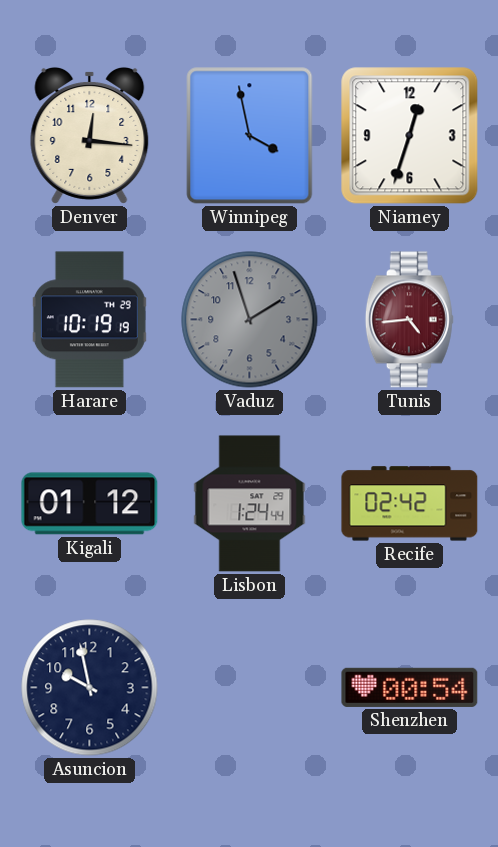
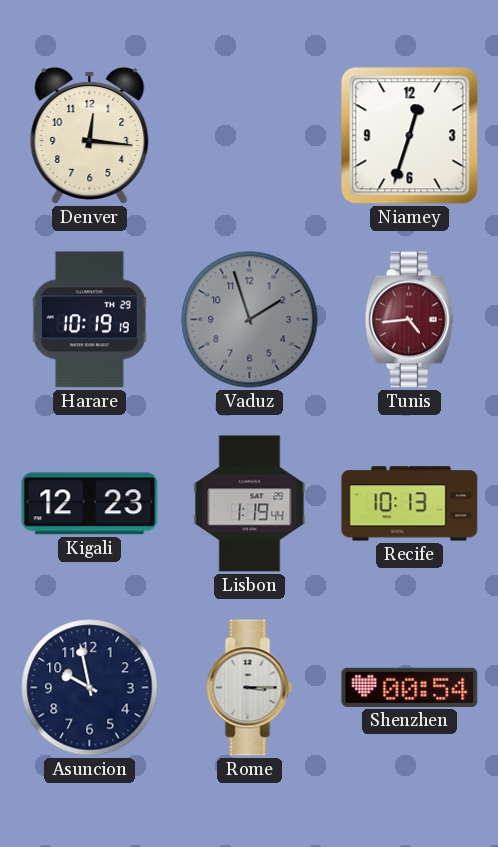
Winnipeg: 3:58 -> none
Kigali: 01:12 -> 12:23
Lisbon: 1:24 -> 1:19
Recife: 02:42 -> 10:13
Rome: none -> 3:15
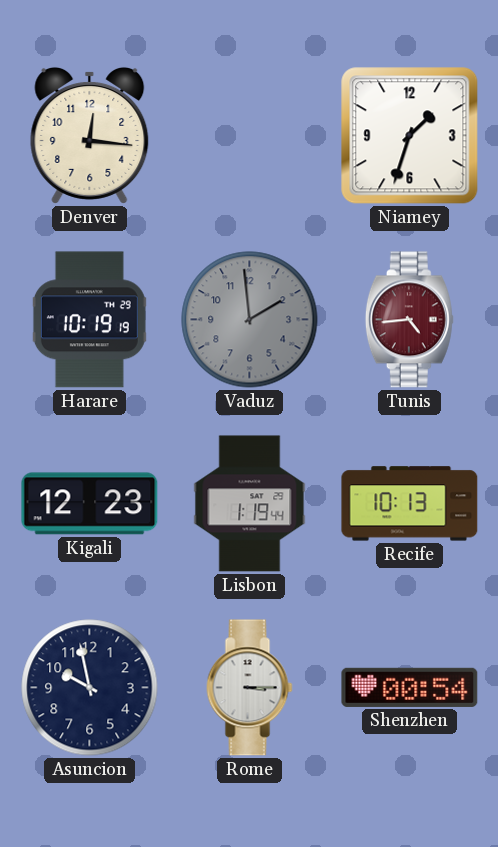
Niamey: 12:33 -> 1:33
Vaduz: 1:57 -> 1:59
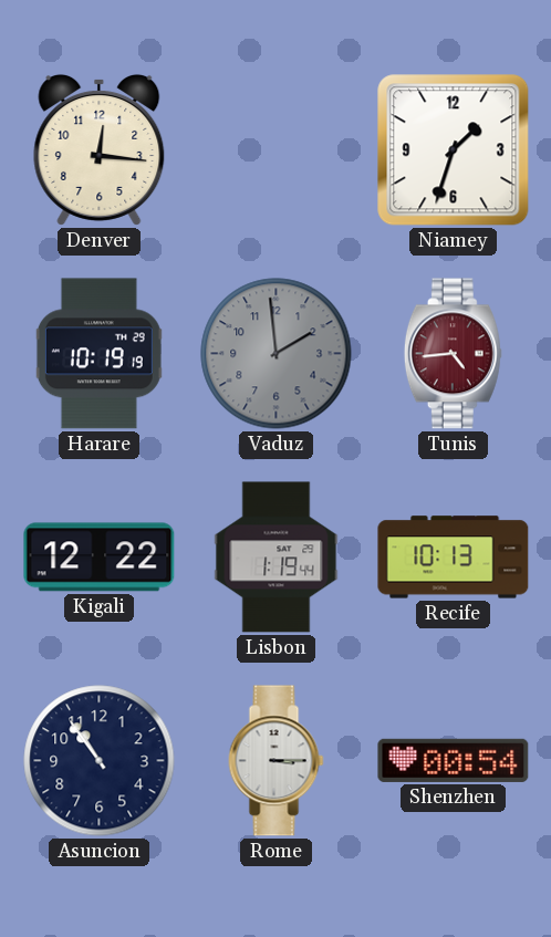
Kigali: 12:23 -> 12:22
Asuncion: 9:58 -> 10:54
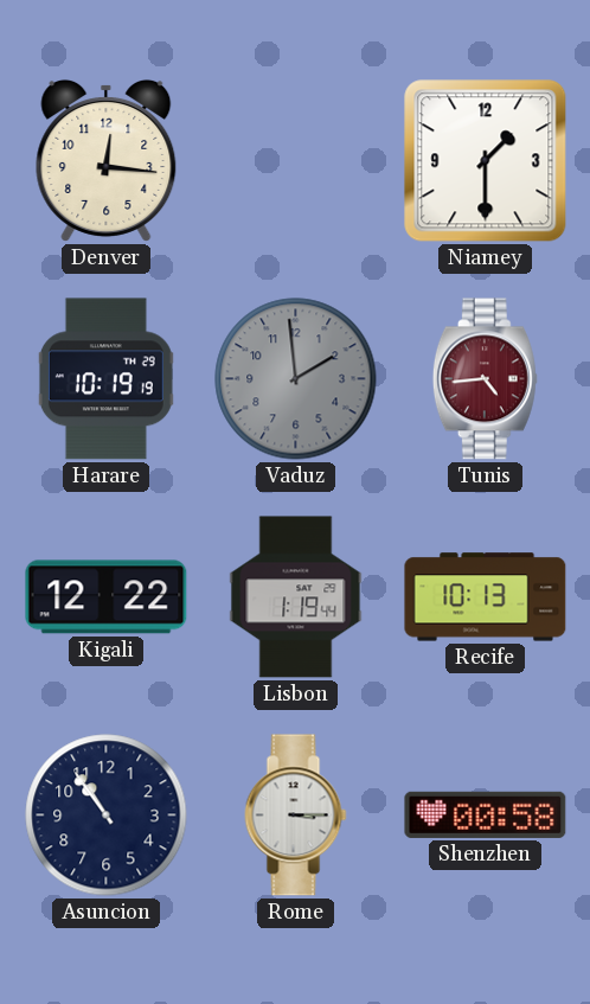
Niamey: 1:33 -> 1:30
Shenzhen: 00:54 -> 00:58
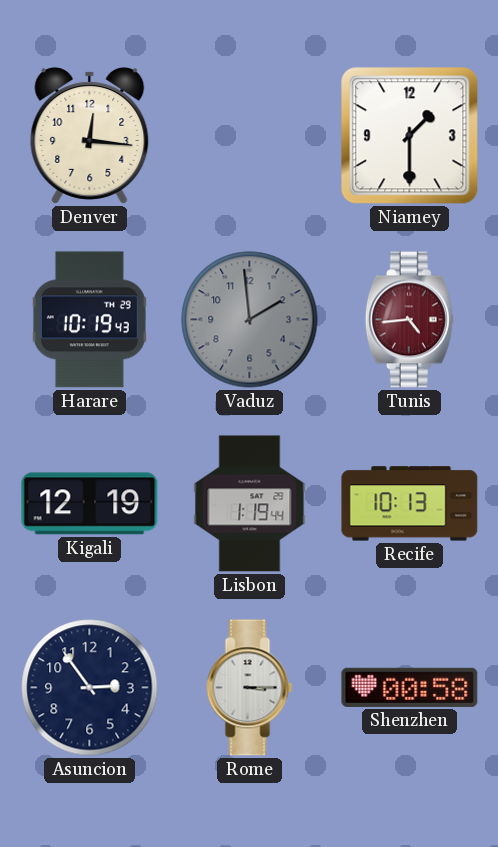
Harare: 10:19:19 -> 10:19:43
Kigali: 12:22 -> 12:19
Asuncion: 10:54 -> 2:54
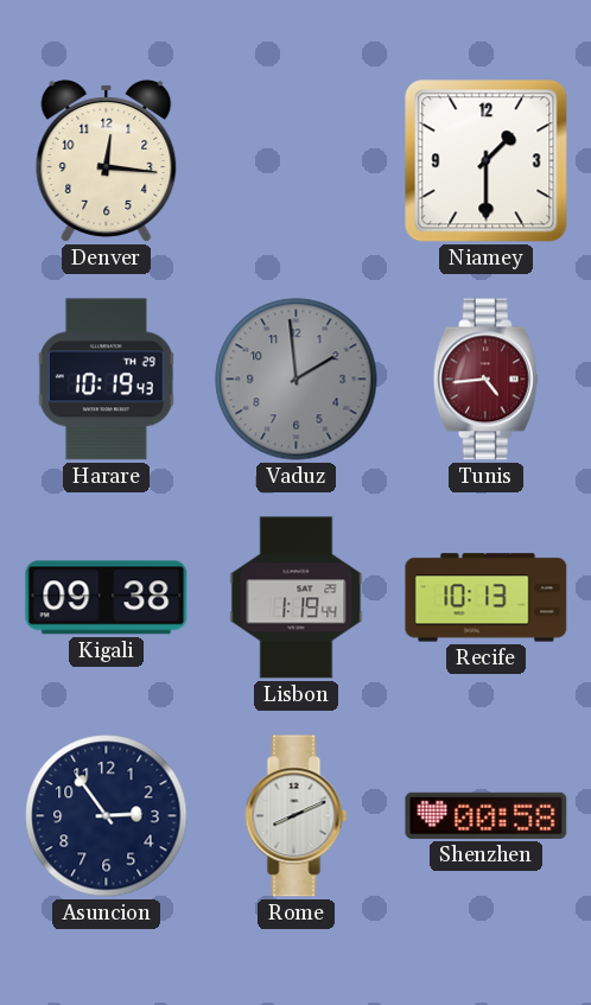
Kigali: 12:19 -> 09:38
Rome: 3:15 -> 8:11
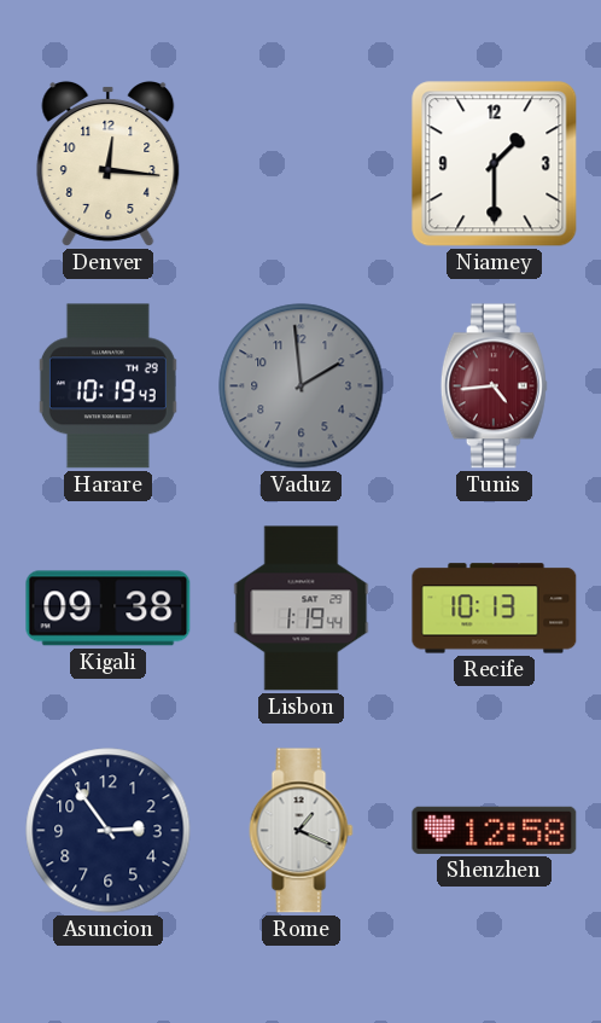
Rome: 8:11 -> 1:19
Shenzhen: 00:58 -> 12:58
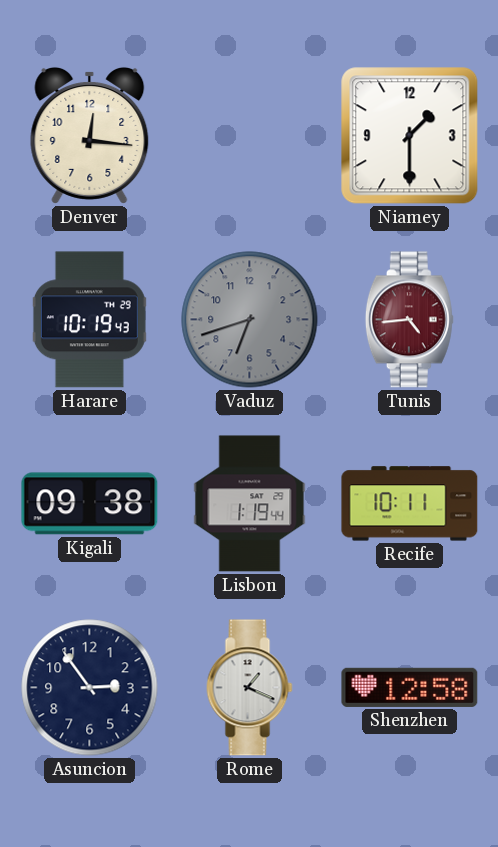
Vaduz: 1:59 -> 6:42
Recife: 10:13 -> 10:11
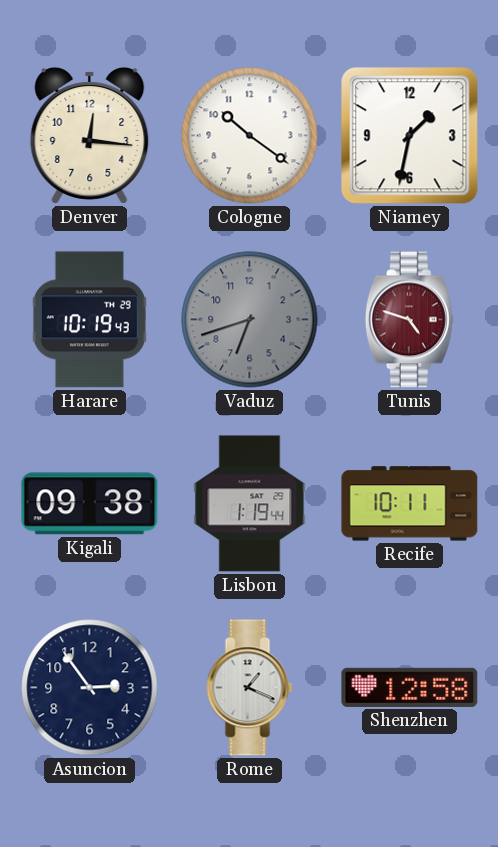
Cologne: none -> 10:21
Niamey: 1:30 -> 1:32
Tunis: 4:44 -> 4:48
